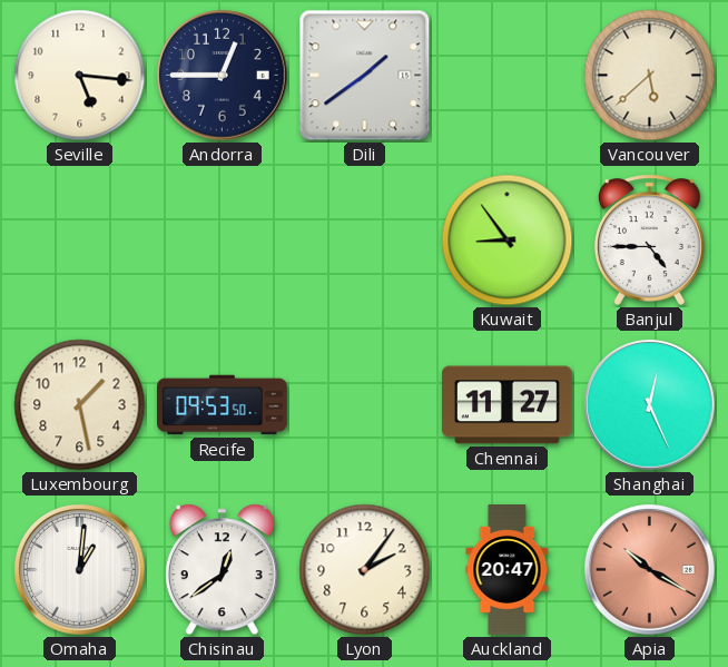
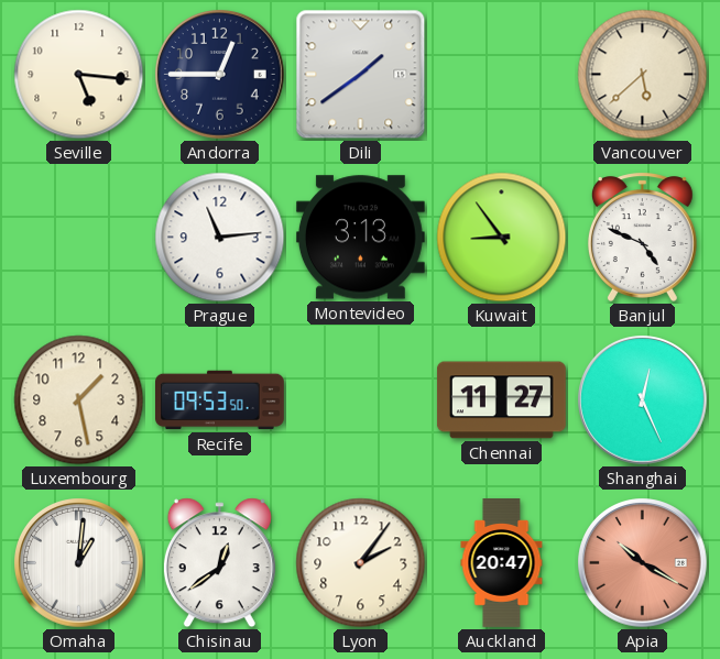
Prague: none -> 11:14
Montevideo: none -> 3:13
Banjul: 4:45 -> 4:49
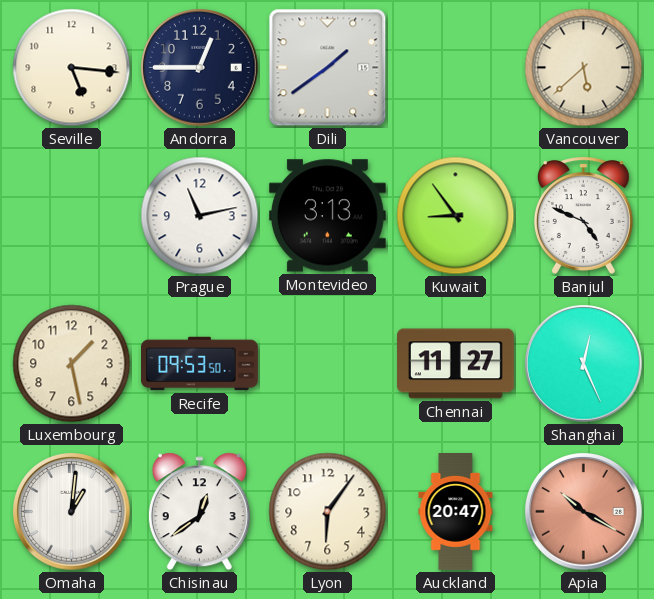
Prague: 11:14 -> 11:13
Lyon: 2:06 -> 6:06
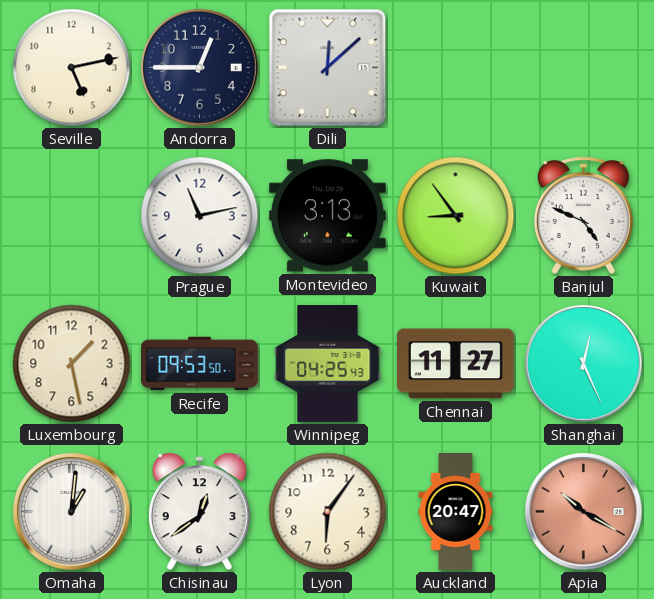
Seville: 5:16 -> 5:13
Dili: 1:39 -> 12:08
Vancouver: 5:38 -> none
Winnipeg: none -> 04:25
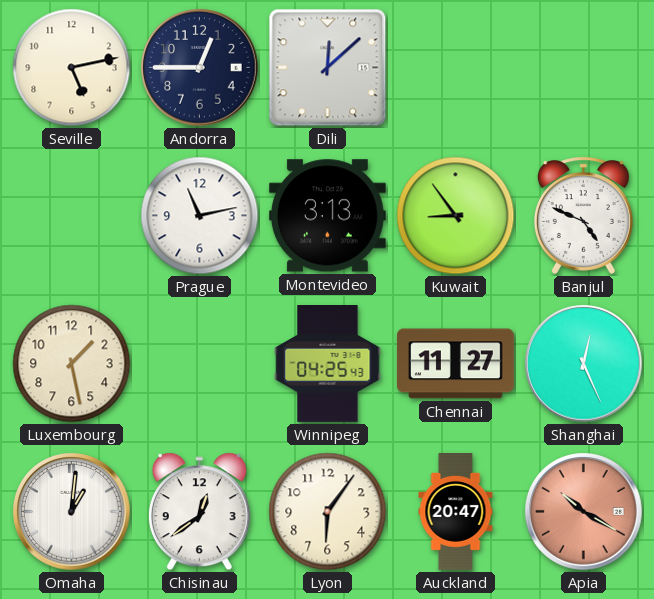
Recife: 09:53 -> none
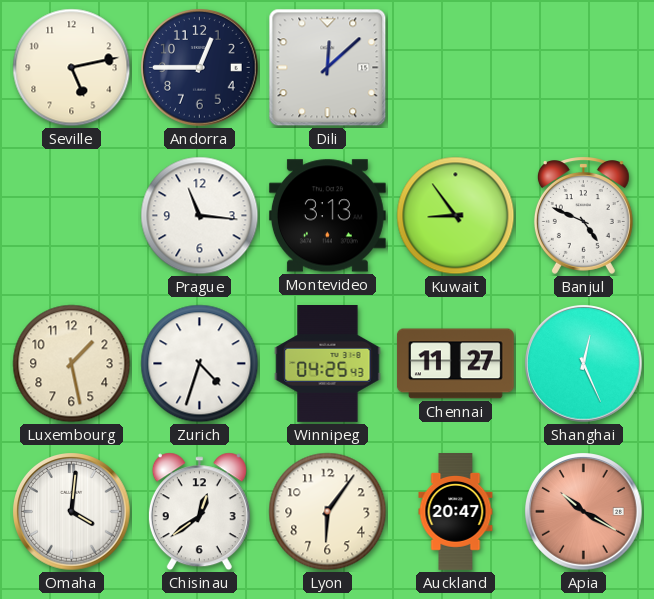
Prague: 11:13 -> 11:16
Zurich: none -> 4:33
Omaha: 1:01 -> 4:01
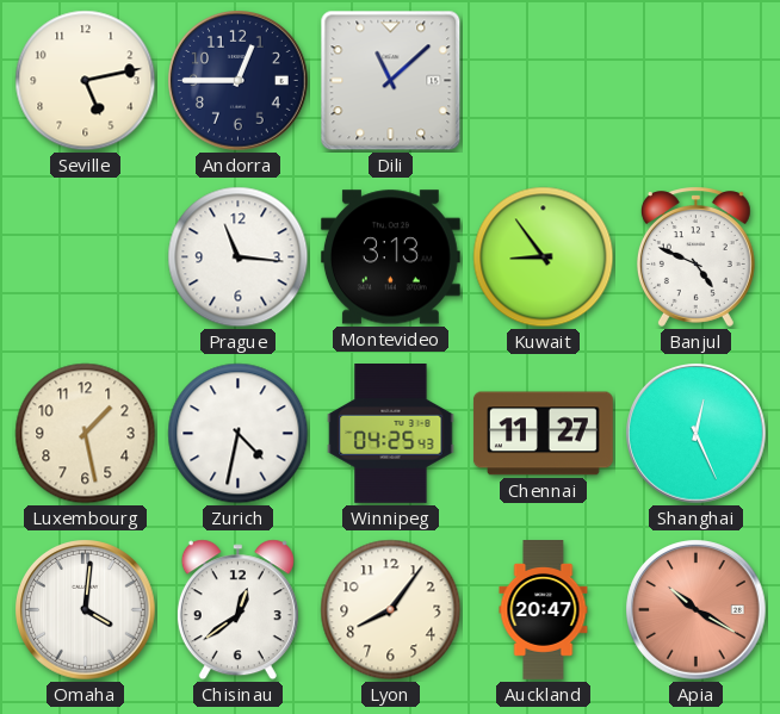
Dili: 12:08 -> 11:08
Zurich: 4:33 -> 4:32
Lyon: 6:06 -> 8:06
